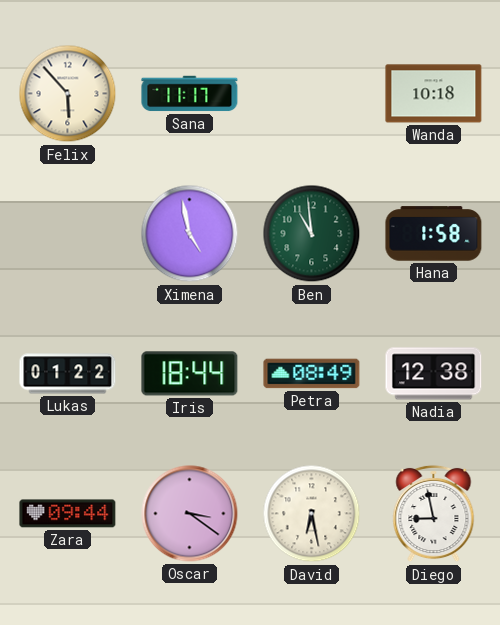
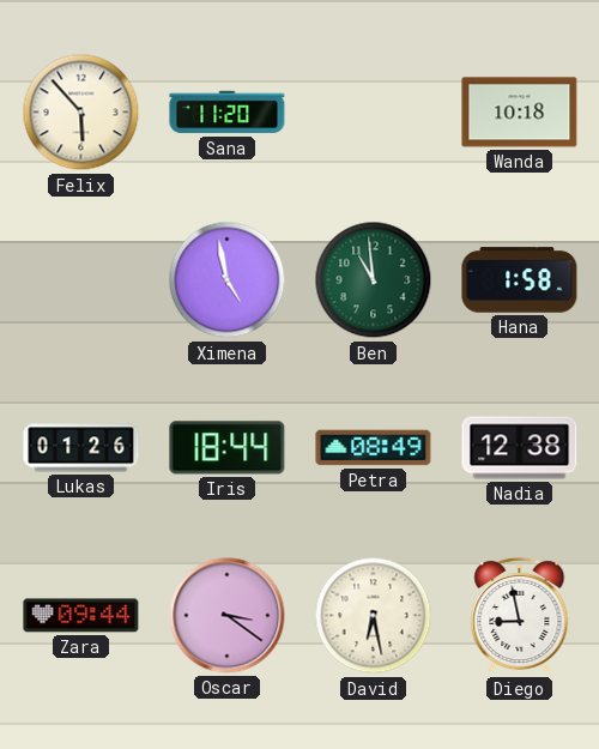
Sana: 11:17 -> 11:20
Lukas: 01:22 -> 01:26
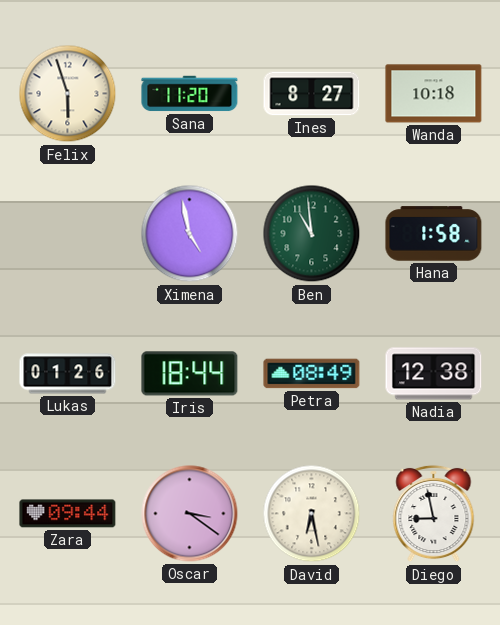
Felix: 5:53 -> 5:57
Ines: none -> 8:27
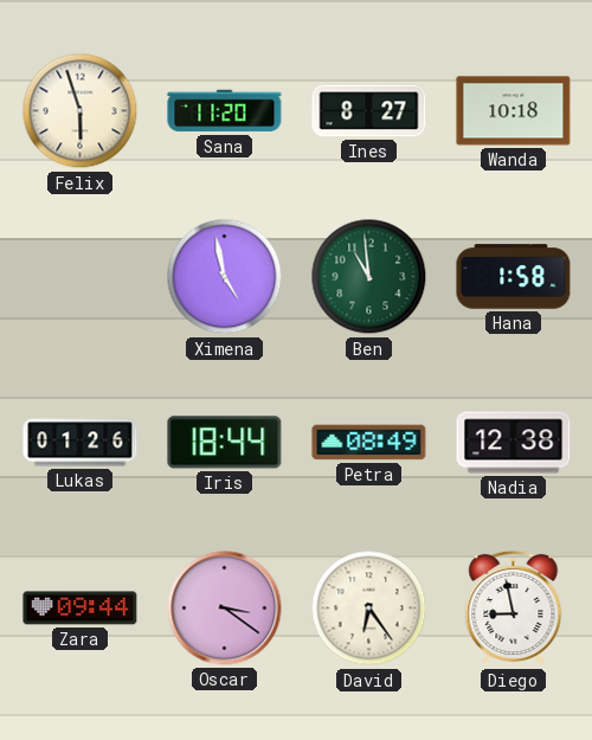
David: 6:28 -> 6:24
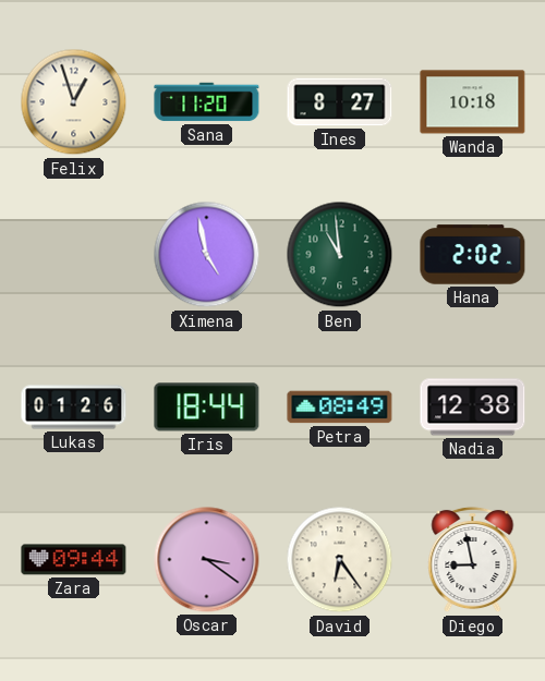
Felix: 5:57 -> 12:57
Hana: 1:58 -> 2:02
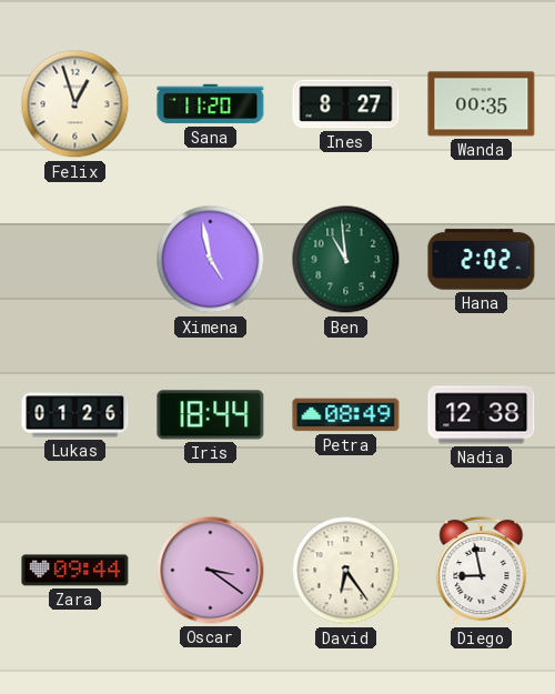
Wanda: 10:18 -> 00:35
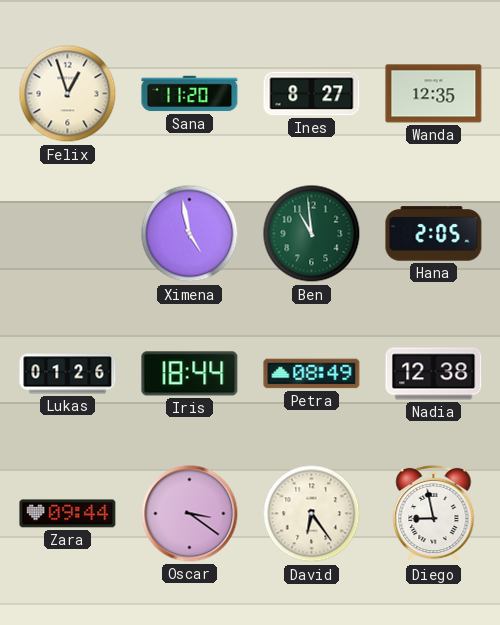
Wanda: 00:35 -> 12:35
Hana: 2:02 -> 2:05
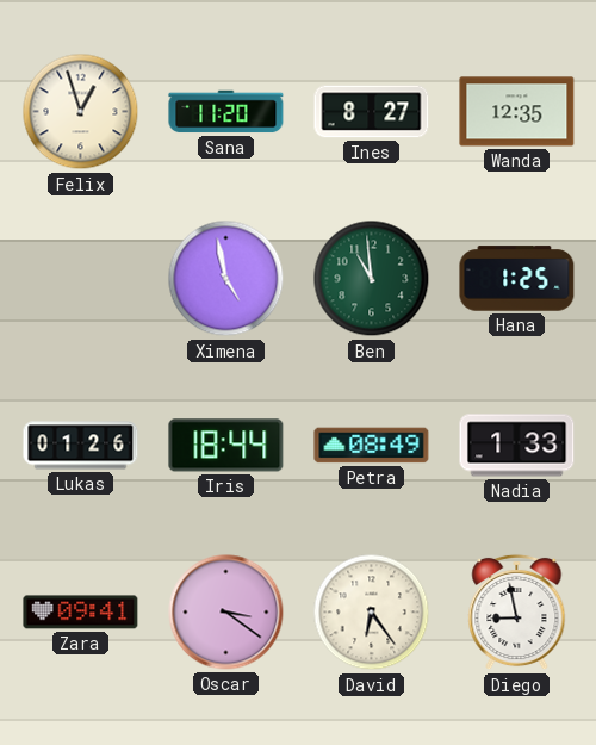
Hana: 2:05 -> 1:25
Nadia: 12:38 -> 1:33
Zara: 09:44 -> 09:41
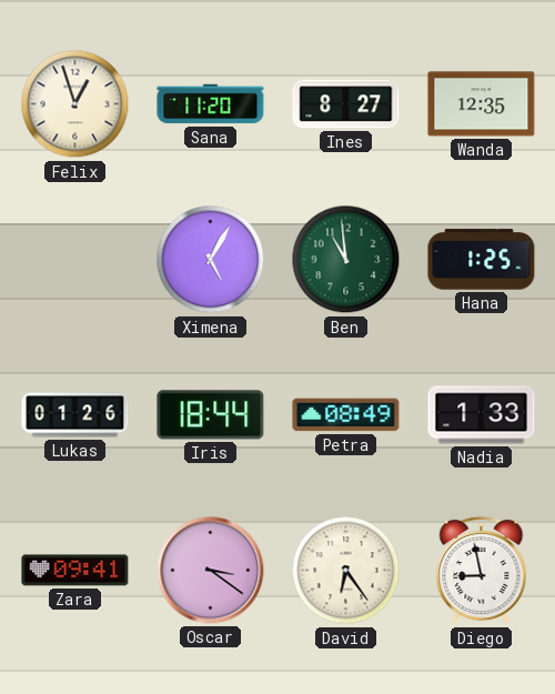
Ximena: 4:58 -> 5:05
